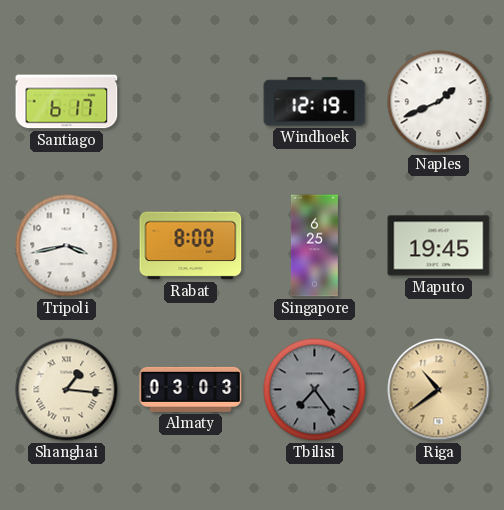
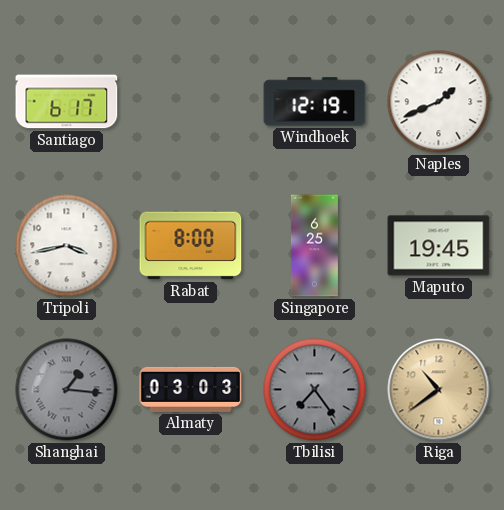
Shanghai dial: cream -> grey
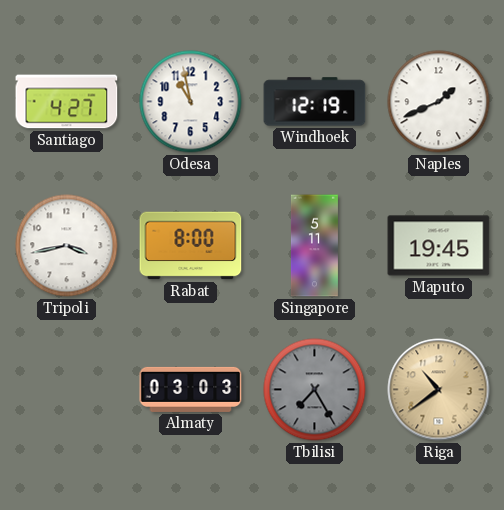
Santiago: 6:17 -> 4:27
Odesa: none -> 10:58
Singapore: 6:25 -> 5:11
Shanghai: 1:16 -> none
Tbilisi: 7:24 -> 7:25
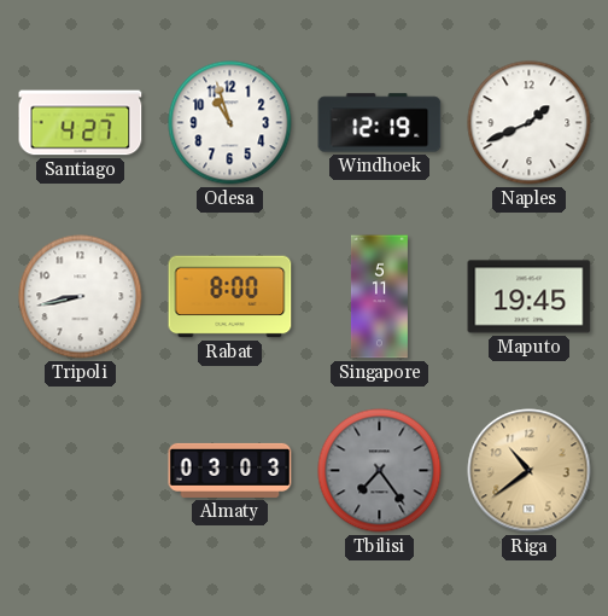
Odesa: 10:58 -> 10:57
Tripoli: 3:43 -> 8:43
Tbilisi: 7:25 -> 7:24
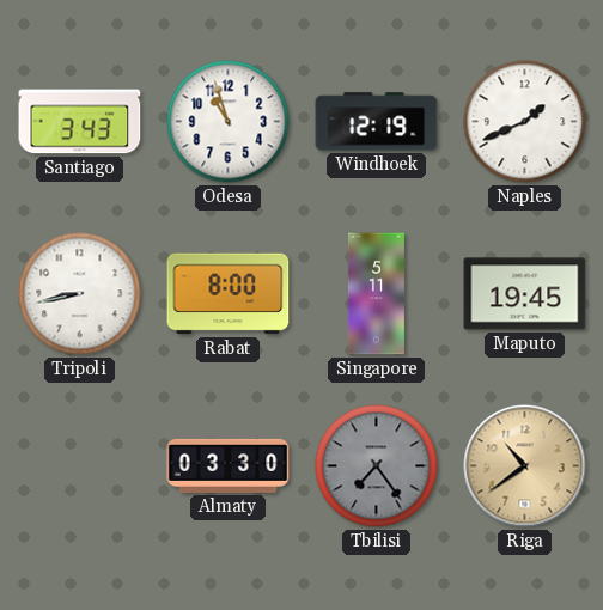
Santiago: 4:27 -> 3:43
Almaty: 03:03 -> 03:30
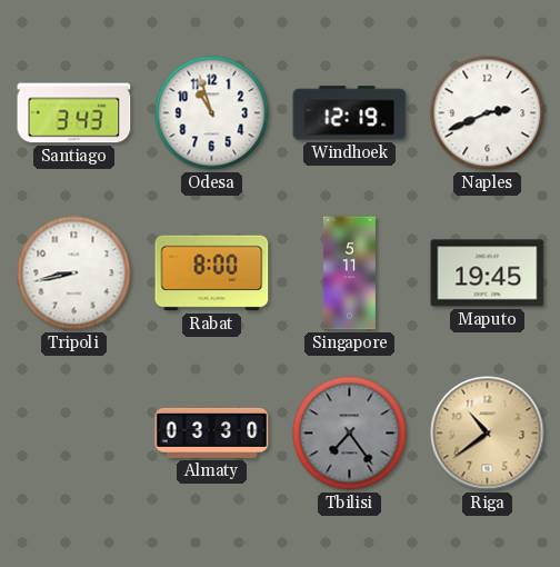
Naples: 1:41 -> 2:41
